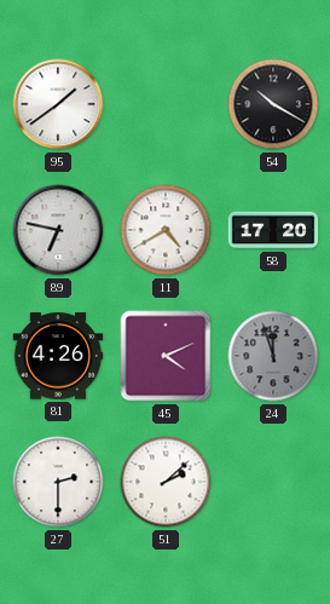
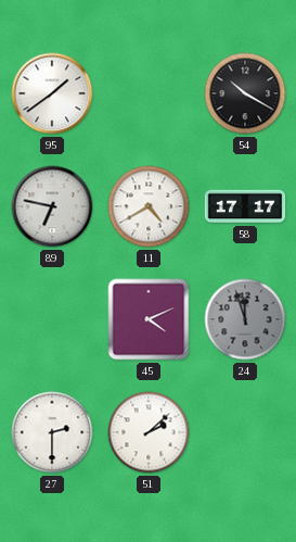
58: 17:20 -> 17:17
81: 4:26 -> none
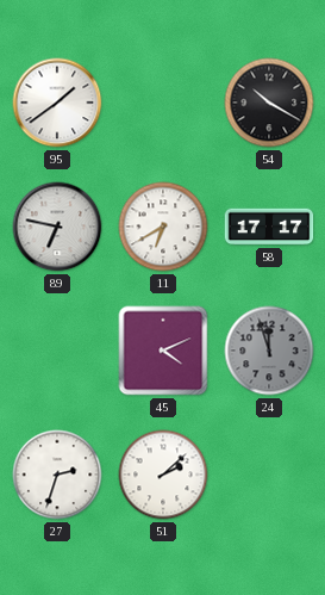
11: 4:40 -> 6:40
27: 2:30 -> 2:33
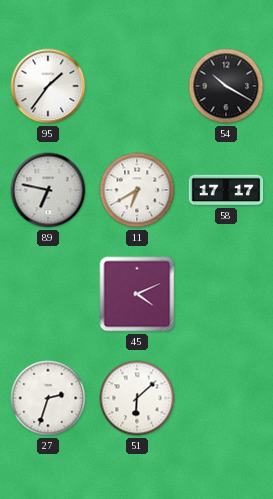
95: 1:39 -> 1:36
24: 11:57 -> none
51: 2:08 -> 6:08
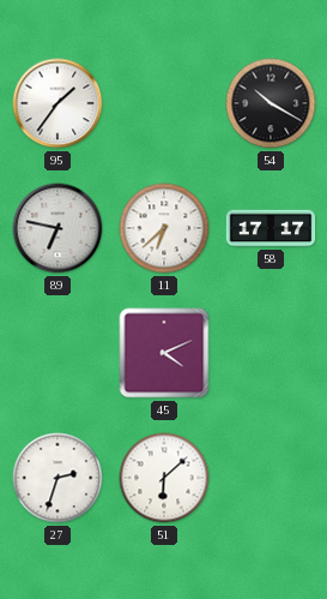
11: 6:40 -> 6:38
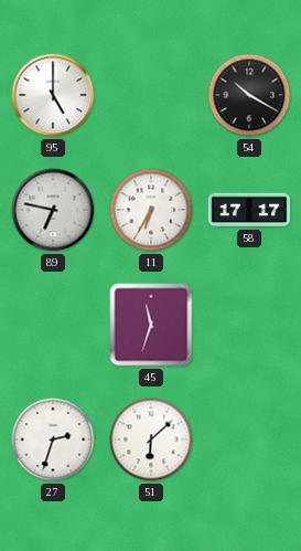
95: 1:36 -> 5:00
11: 6:38 -> 6:35
45: 4:11 -> 11:33
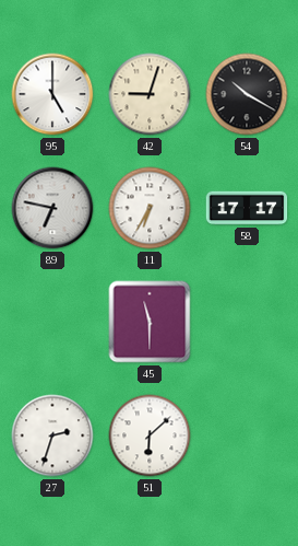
42: none -> 9:03
45: 11:33 -> 11:30
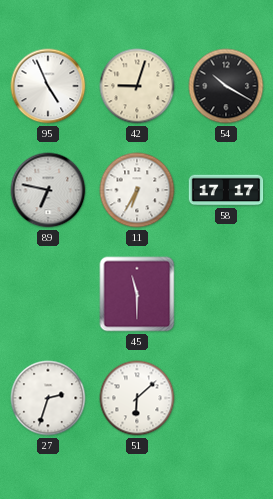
95: 5:00 -> 4:56
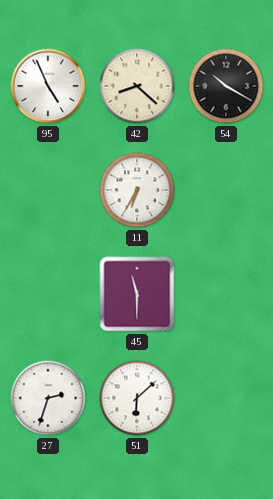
42: 9:03 -> 8:22
89: 6:47 -> none
58: 17:17 -> none
